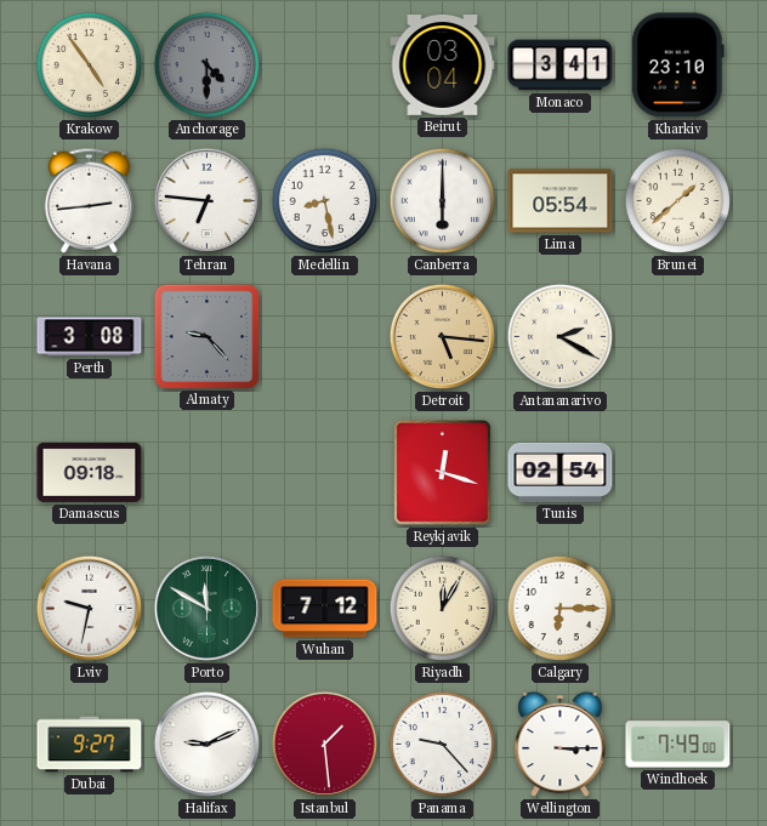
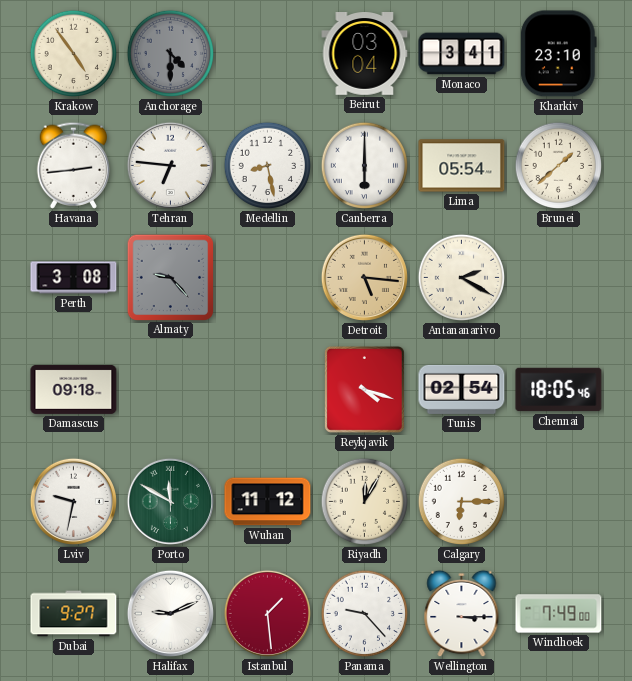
Reykjavik: 12:18 -> 4:18
Chennai: none -> 18:05
Wuhan: 7:12 -> 11:12
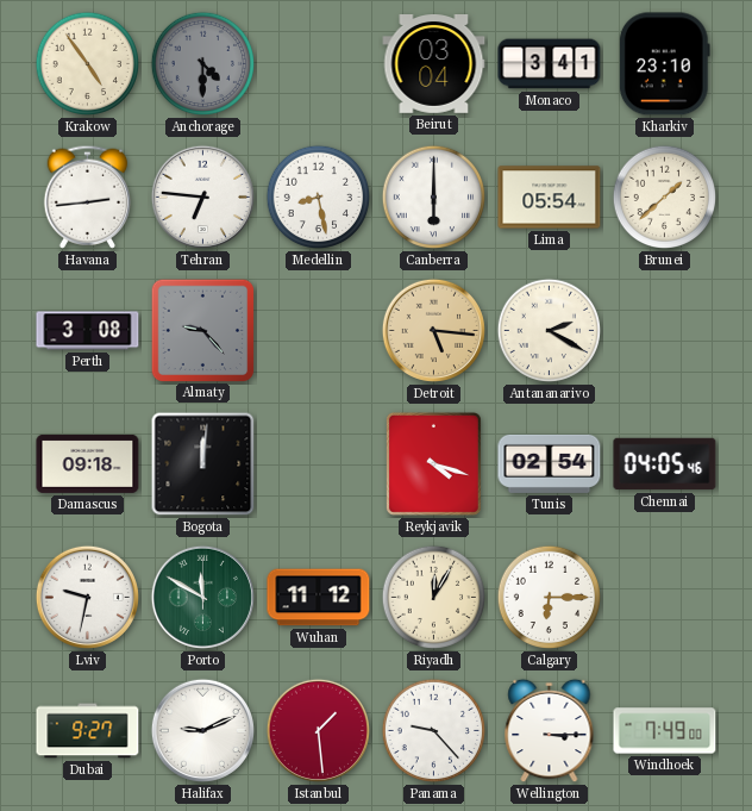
Bogota: none -> 12:01
Chennai: 18:05 -> 04:05
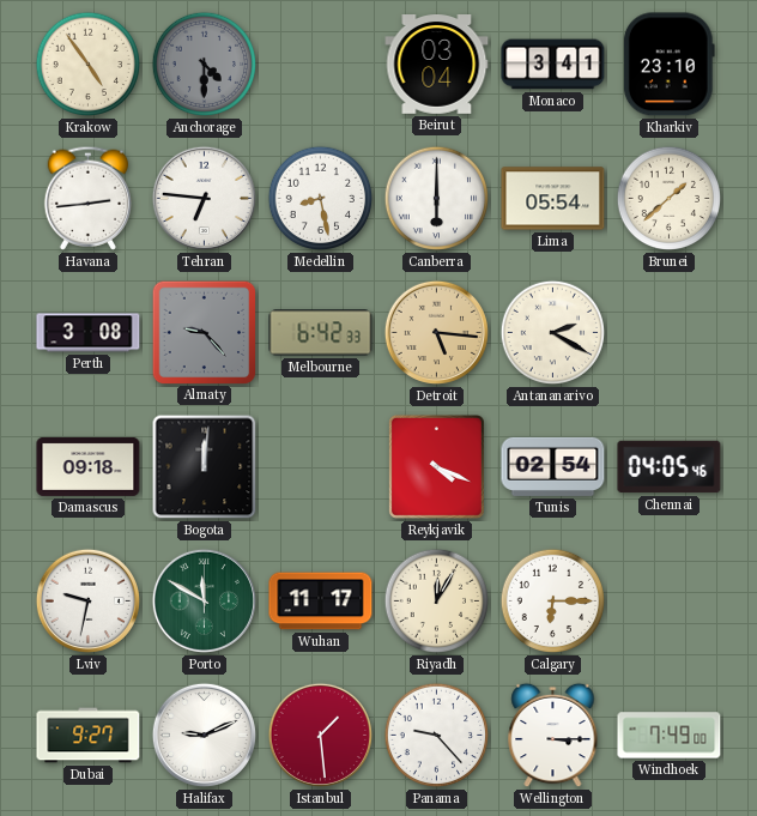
Melbourne: none -> 6:42
Reykjavik: 4:18 -> 4:19
Wuhan: 11:12 -> 11:17
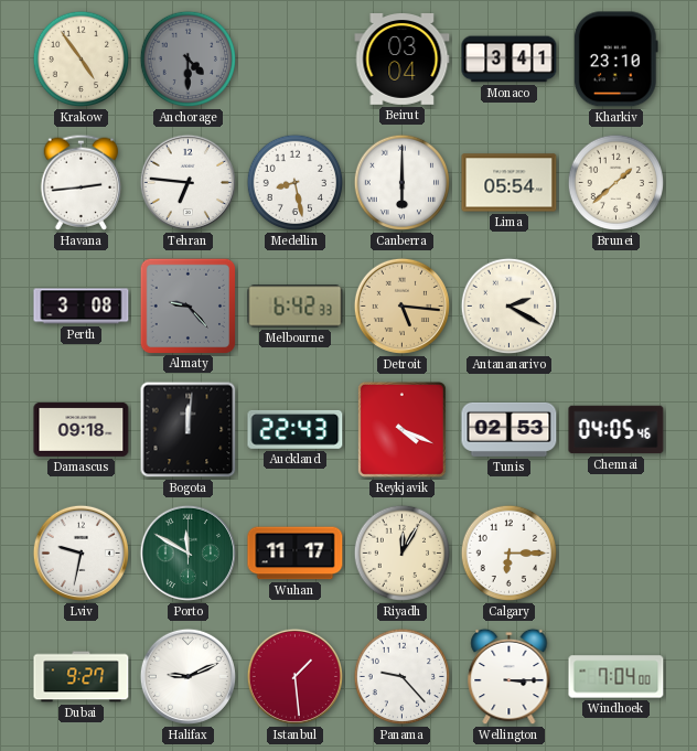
Auckland: none -> 22:43
Tunis: 02:54 -> 02:53
Windhoek: 7:49 -> 7:04
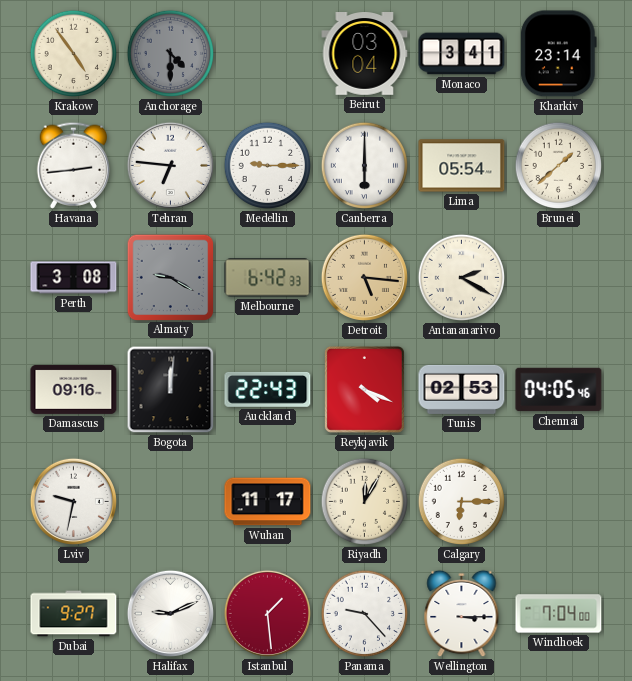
Kharkiv: 23:10 -> 23:14
Medellin: 8:28 -> 9:15
Almaty: 9:23 -> 9:20
Damascus: 09:18 -> 09:16
Porto: 11:50 -> none
